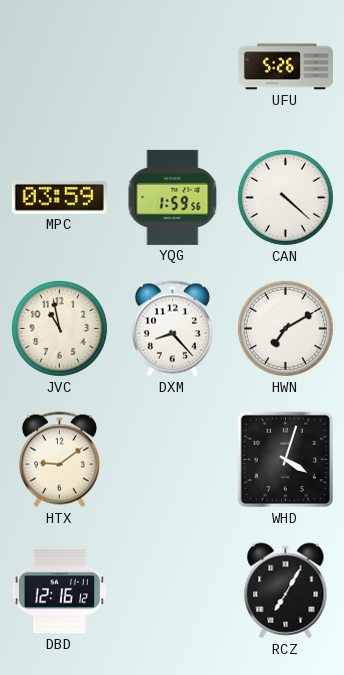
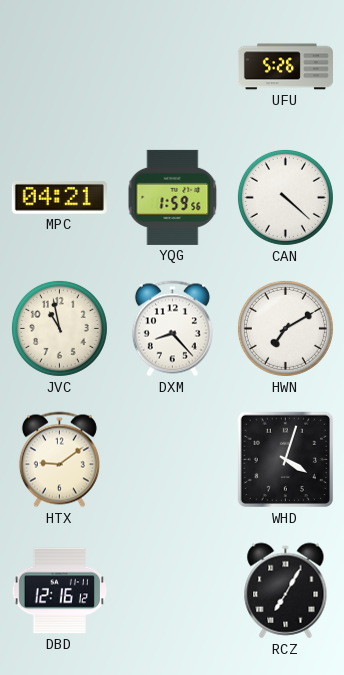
MPC: 03:59 -> 04:21
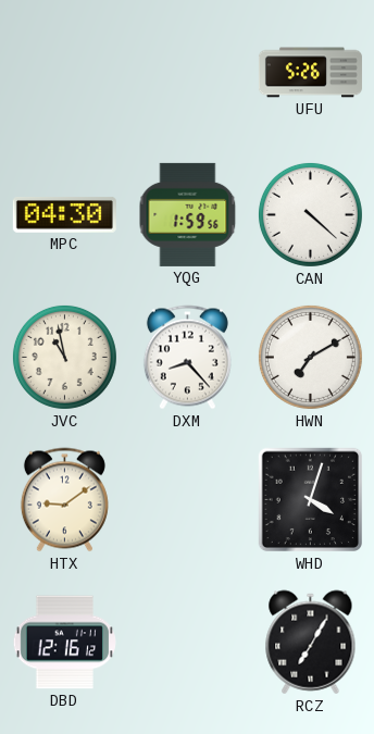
MPC: 04:21 -> 04:30
